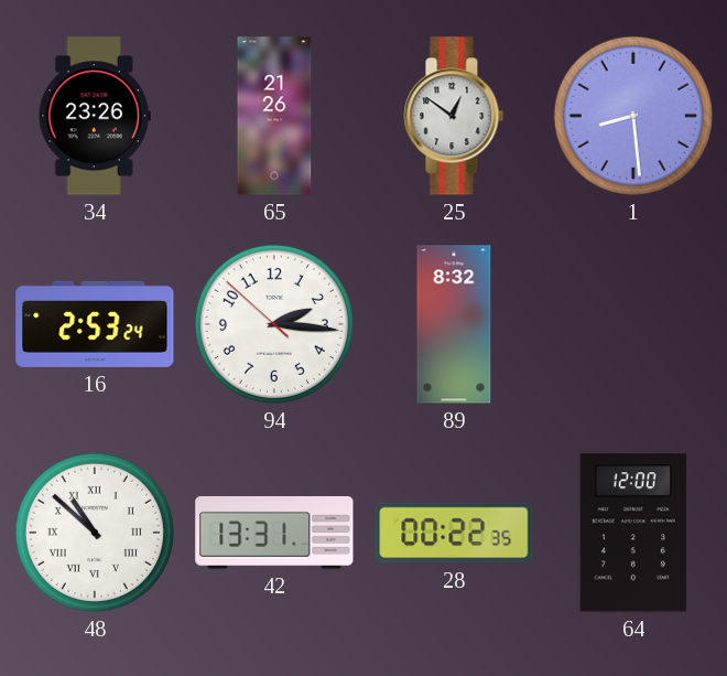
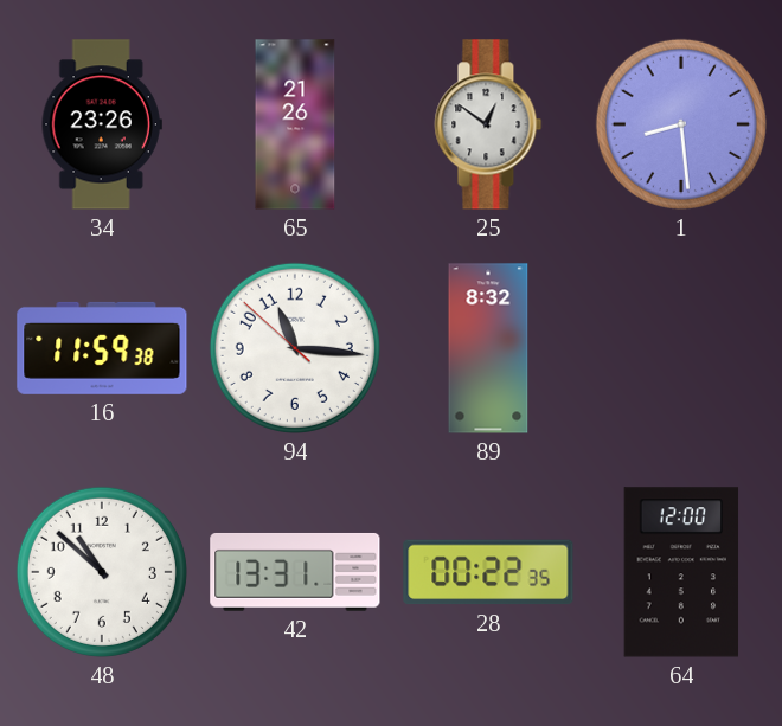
16: 2:53 -> 11:59
94: 2:15 -> 11:15
48 numerals: Roman -> Arabic
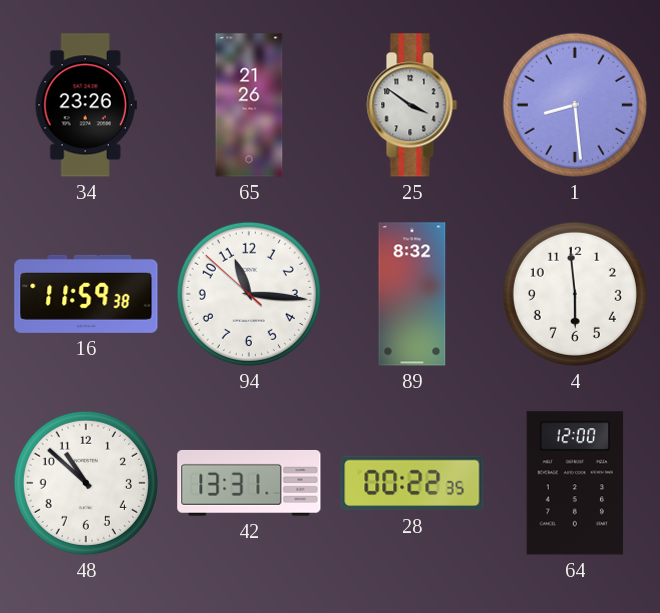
25: 12:51 -> 3:51
4: none -> 5:59
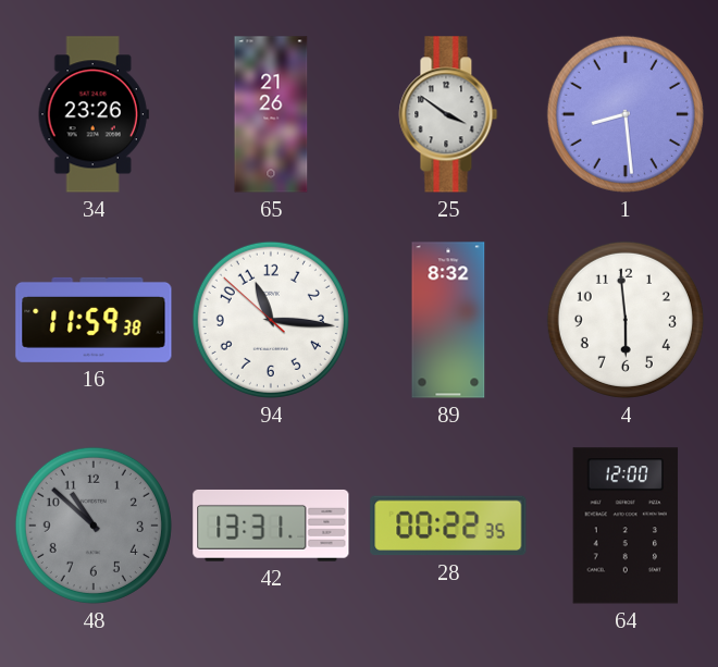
48 dial: white -> grey
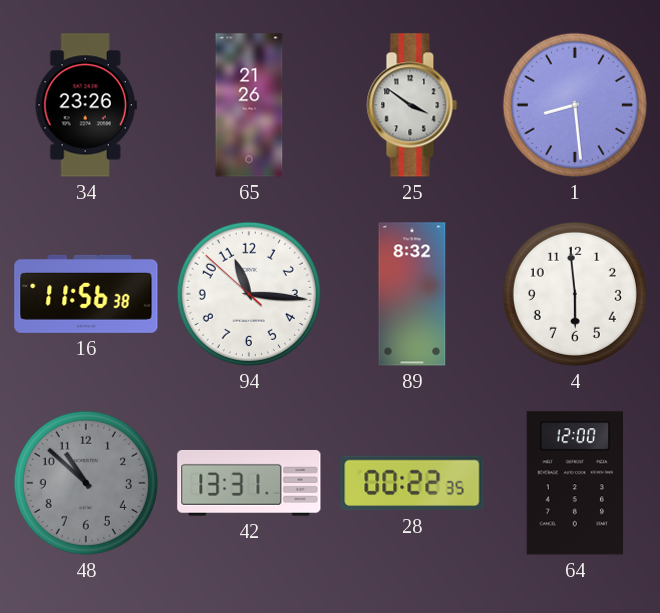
16: 11:59 -> 11:56
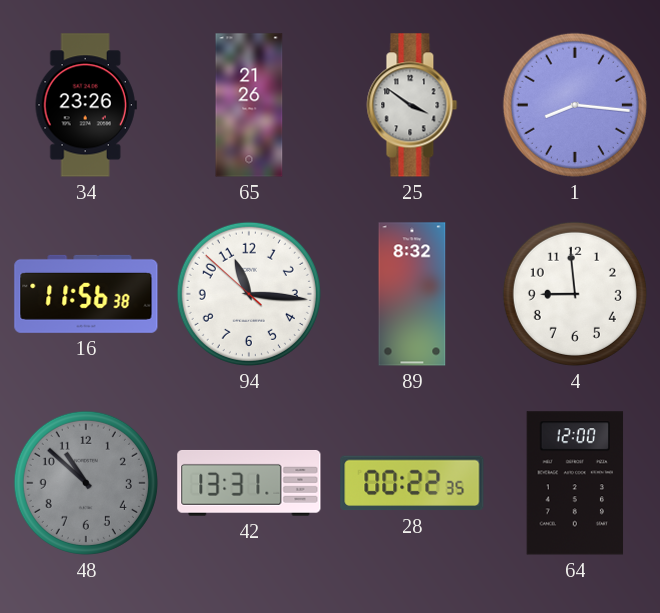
1: 8:29 -> 8:16
4: 5:59 -> 8:59
